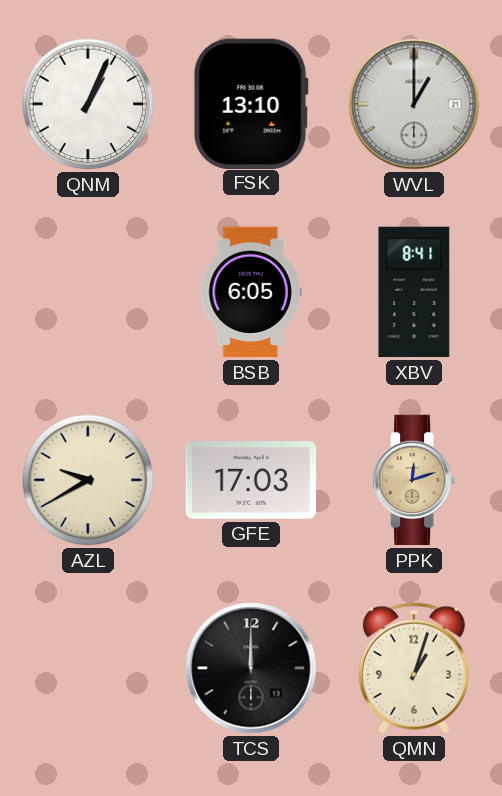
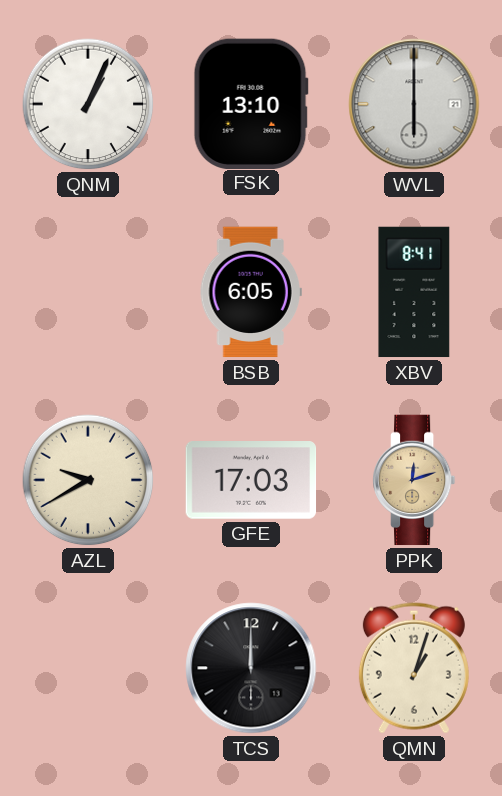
WVL: 1:00 -> 6:00
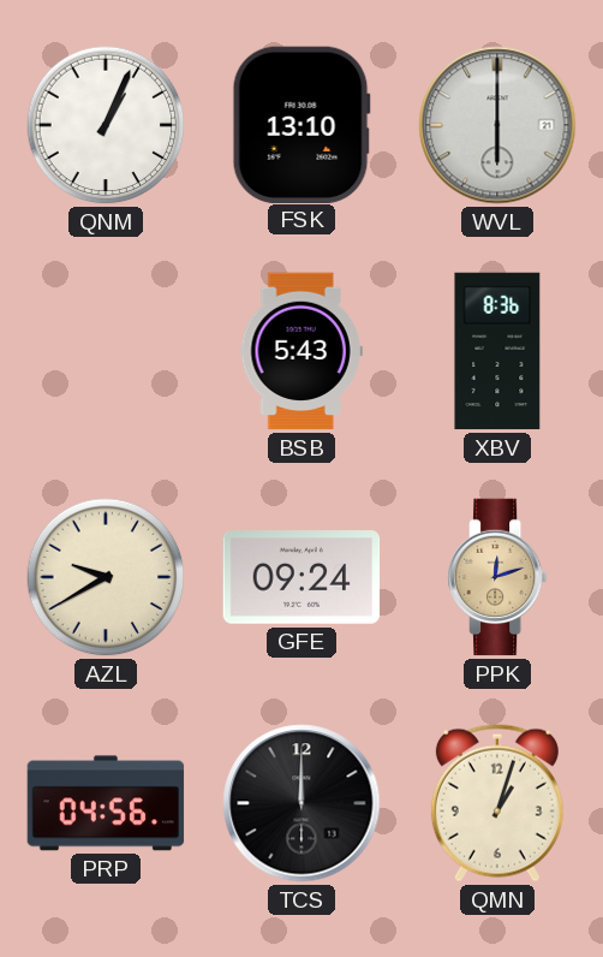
BSB: 6:05 -> 5:43
XBV: 8:41 -> 8:36
GFE: 17:03 -> 09:24
PRP: none -> 04:56
